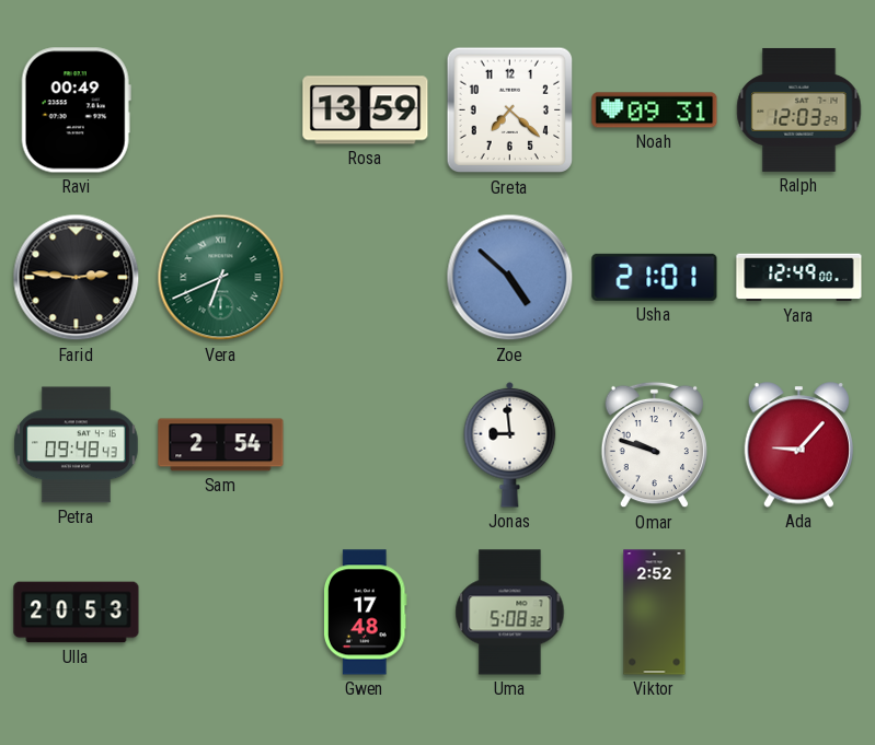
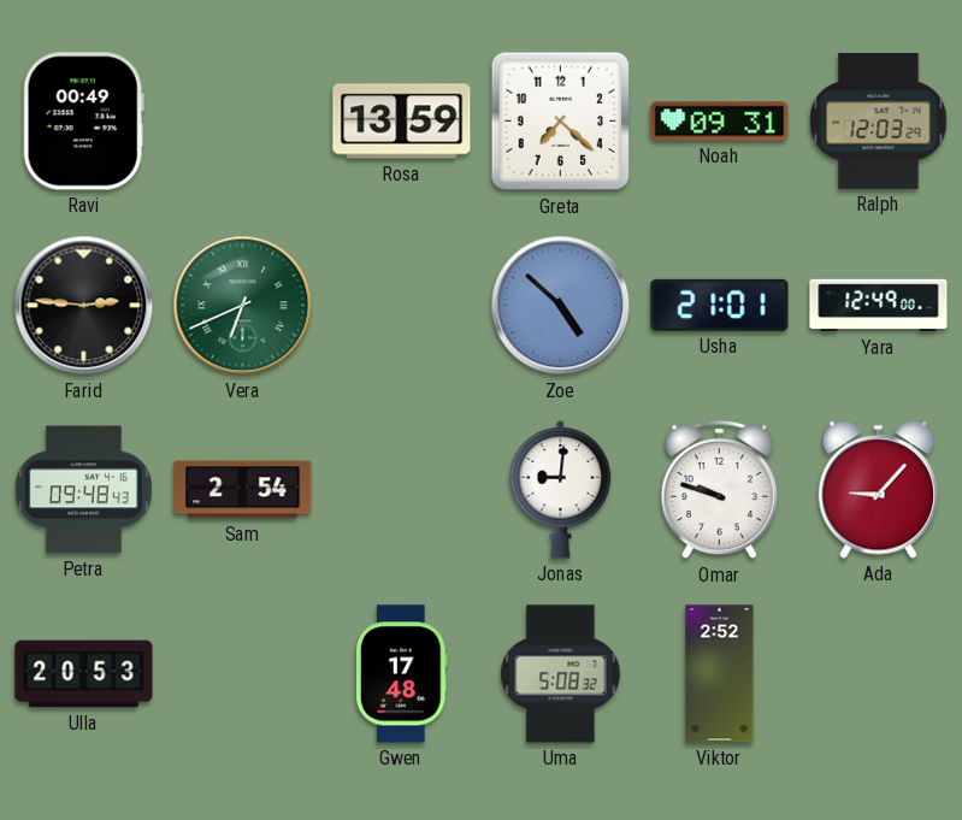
Jonas: 8:59 -> 9:01
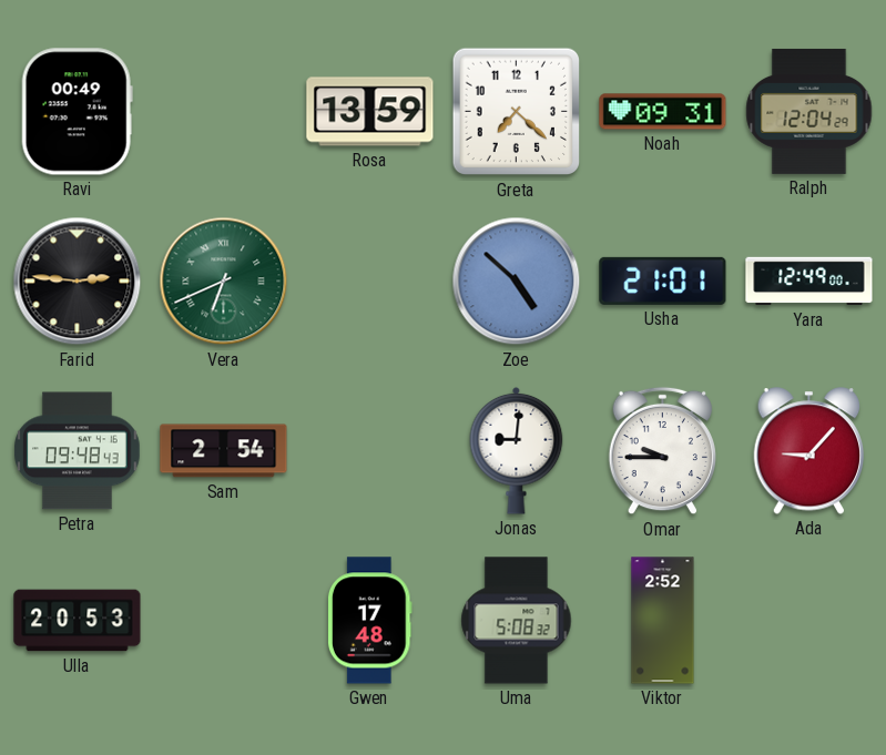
Ralph: 12:03 -> 12:04
Omar: 9:48 -> 9:45
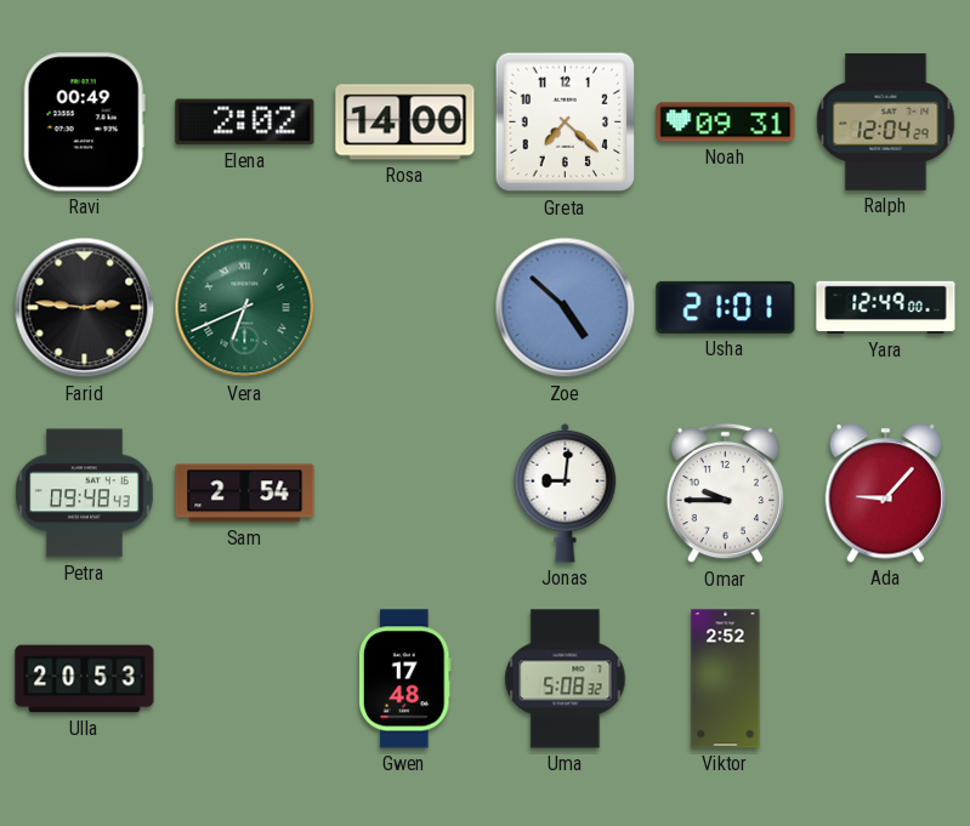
Elena: none -> 2:02
Rosa: 13:59 -> 14:00
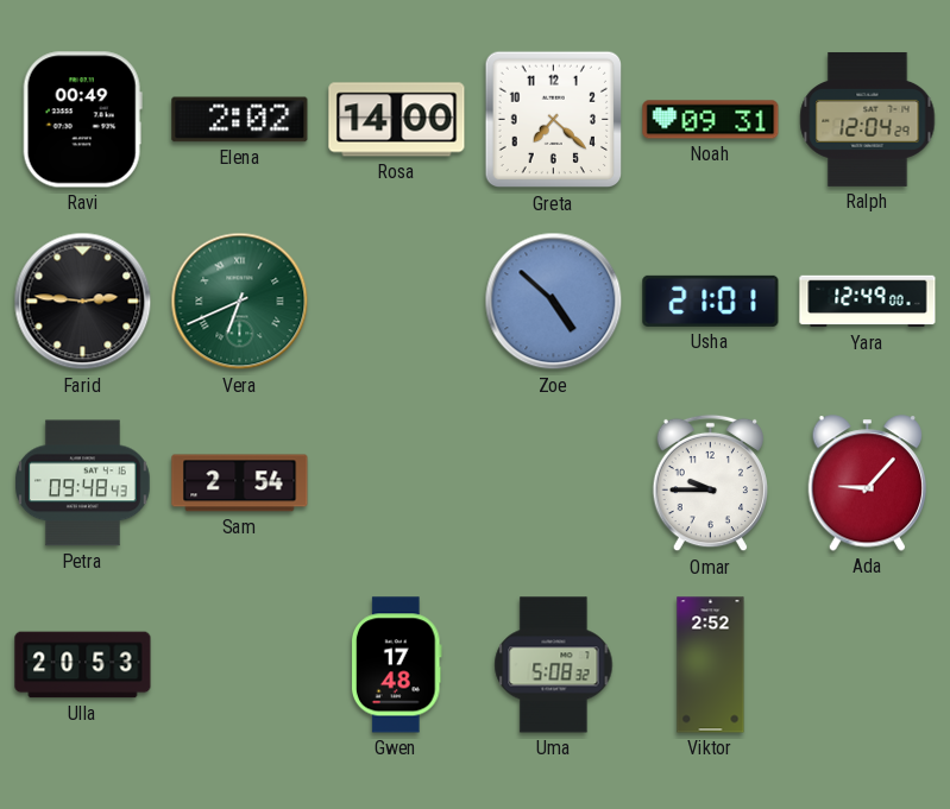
Jonas: 9:01 -> none
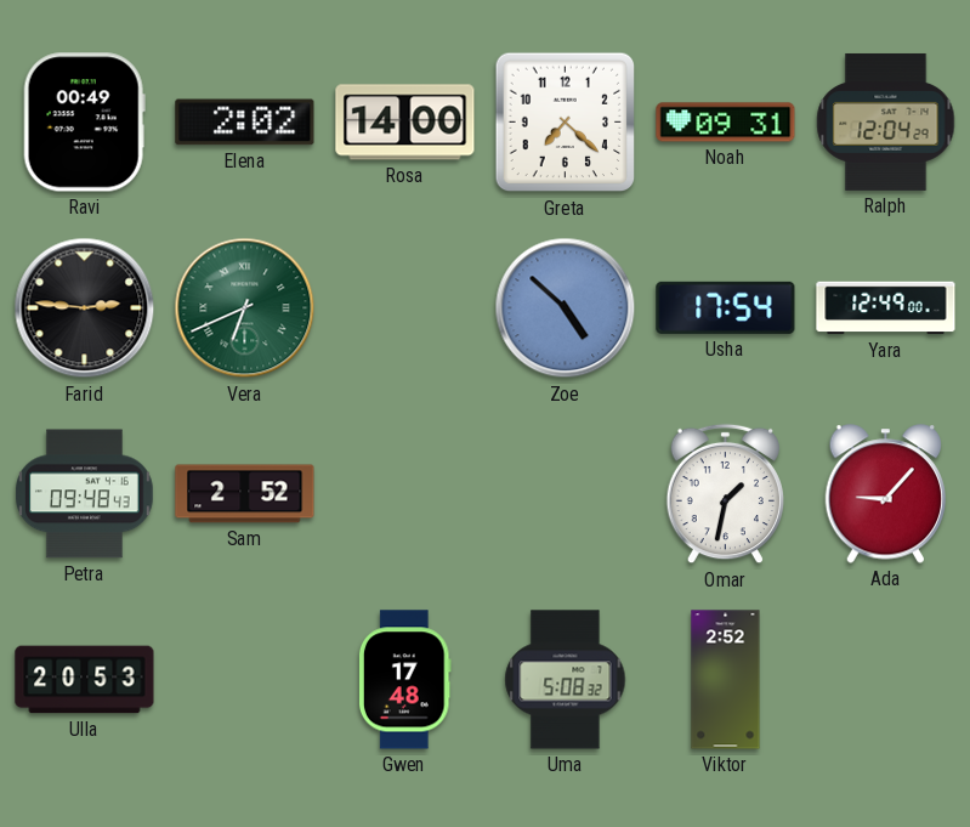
Usha: 21:01 -> 17:54
Sam: 2:54 -> 2:52
Omar: 9:45 -> 1:32
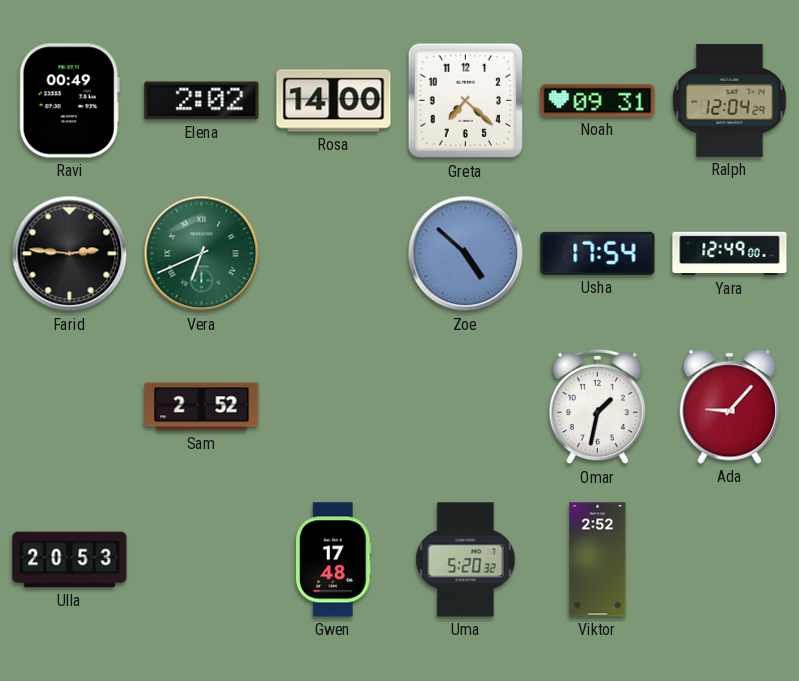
Petra: 09:48 -> none
Uma: 5:08 -> 5:20
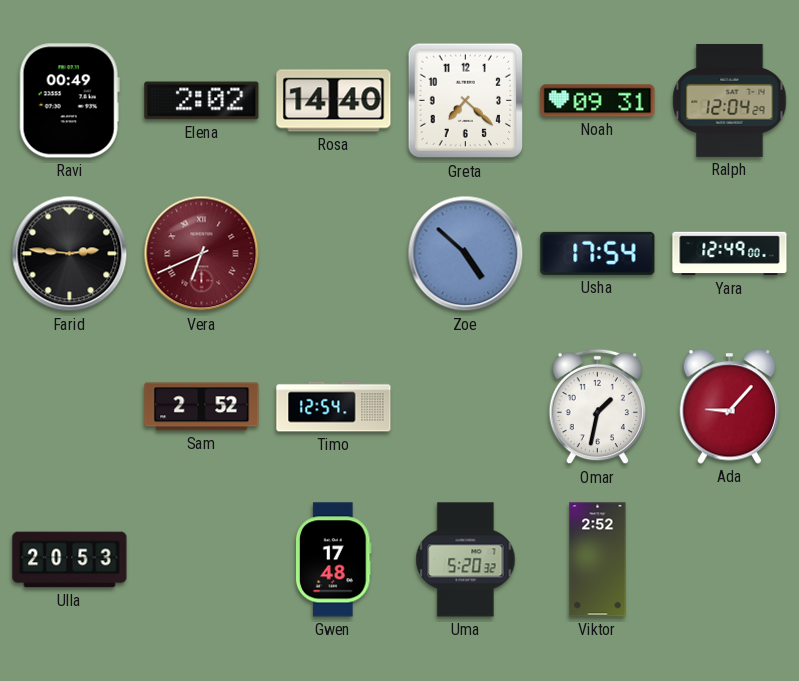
Rosa: 14:00 -> 14:40
Vera dial: green -> burgundy
Timo: none -> 12:54
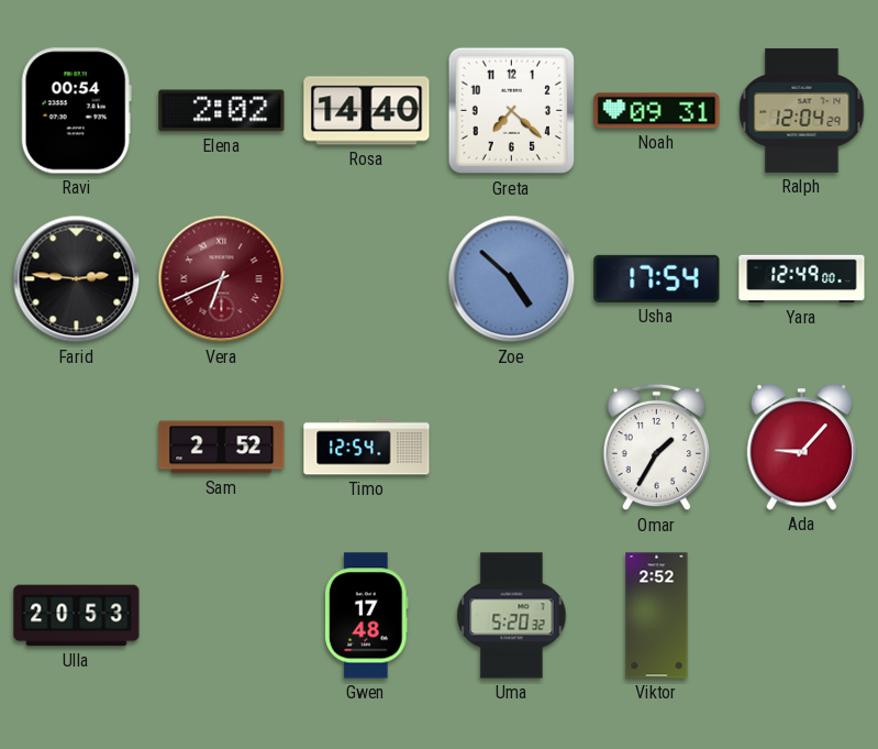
Ravi: 00:49 -> 00:54
Omar: 1:32 -> 1:35
